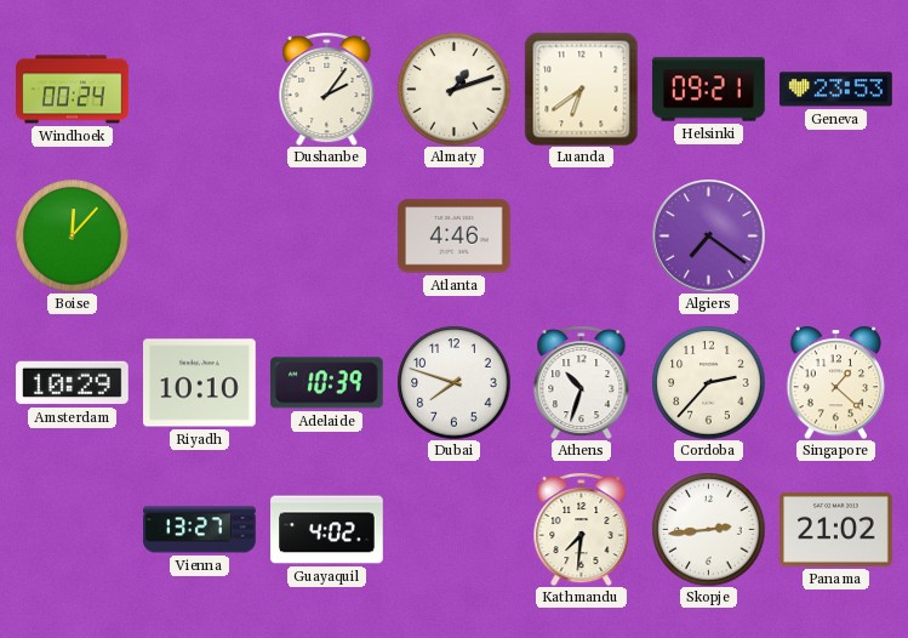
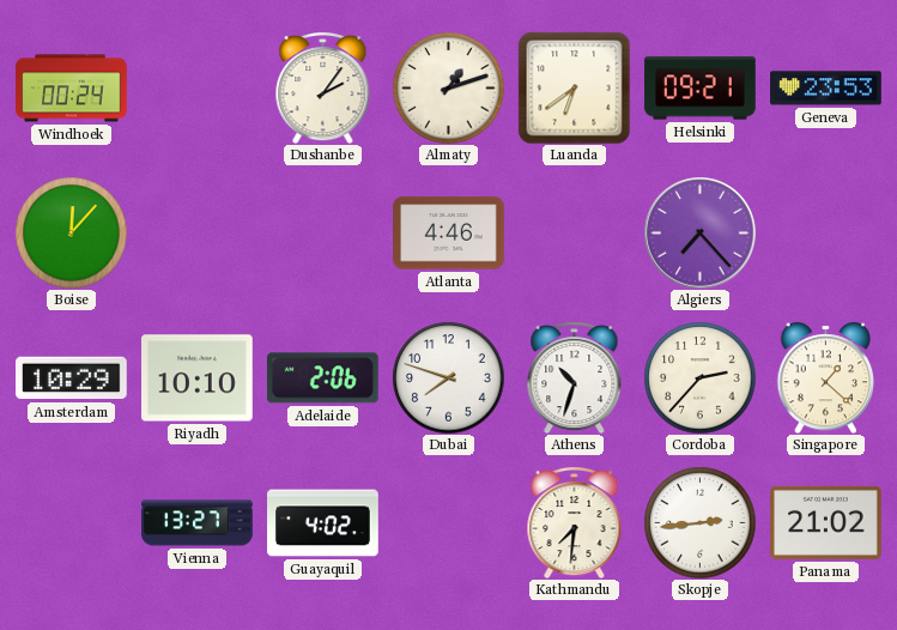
Algiers: 7:21 -> 7:23
Adelaide: 10:39 -> 2:06
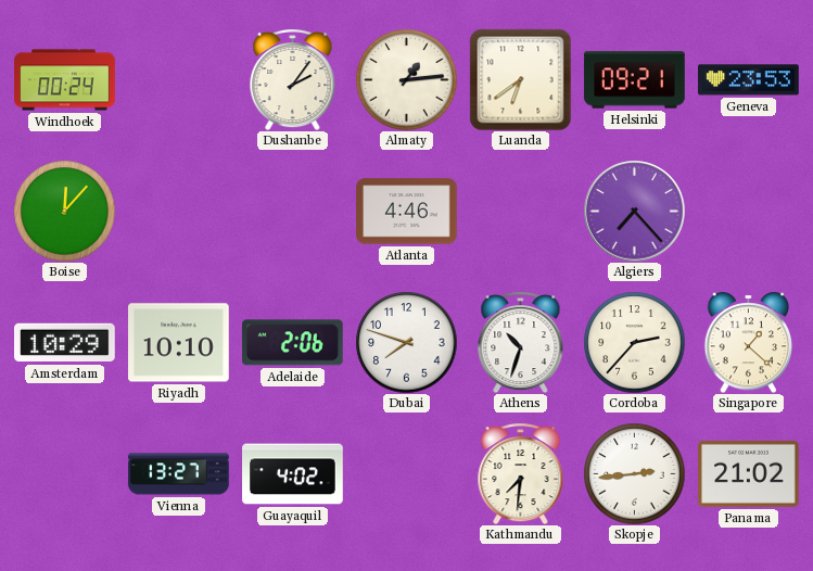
Almaty: 1:12 -> 1:14
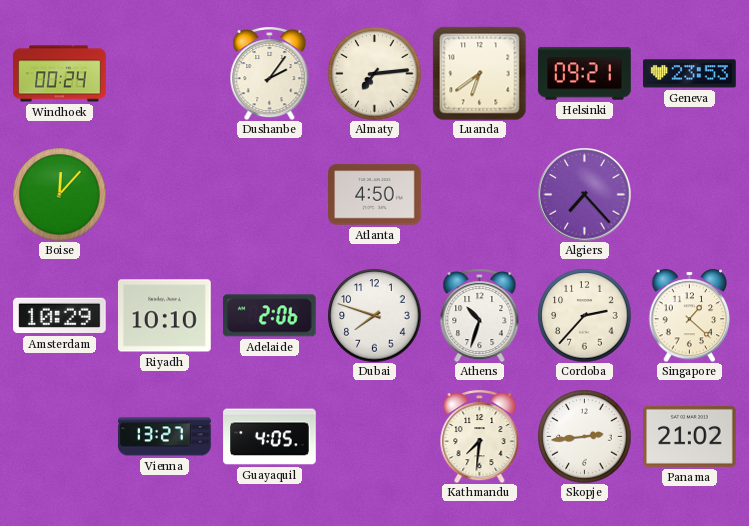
Almaty: 1:14 -> 7:14
Atlanta: 4:46 -> 4:50
Guayaquil: 4:02 -> 4:05
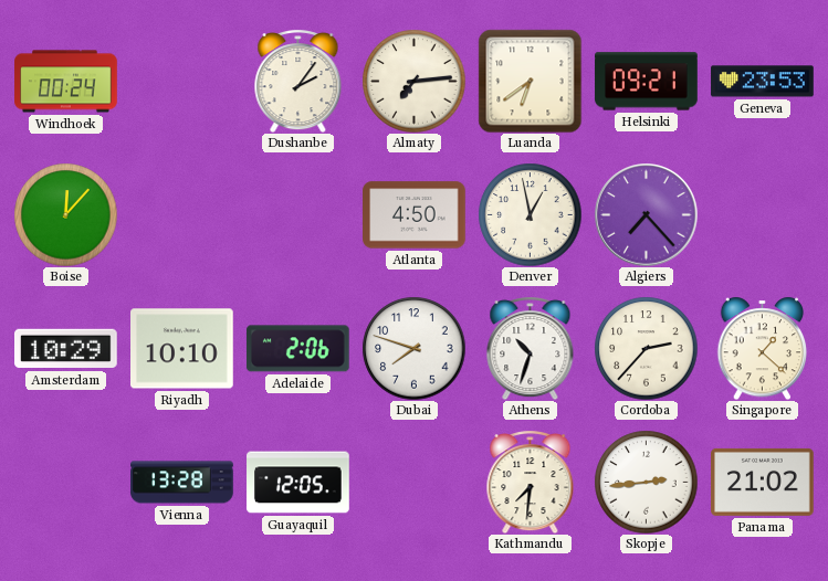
Denver: none -> 12:58
Vienna: 13:27 -> 13:28
Guayaquil: 4:05 -> 12:05
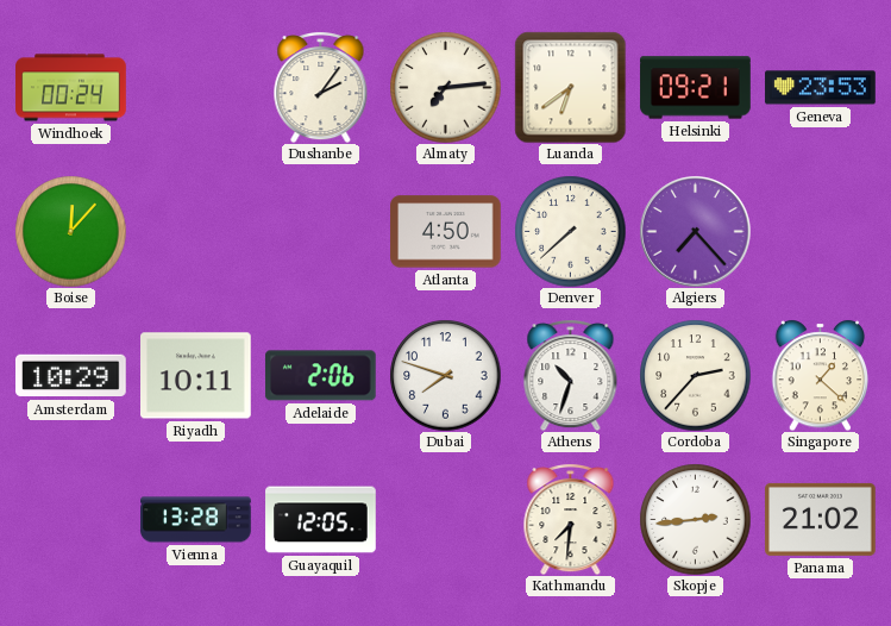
Denver: 12:58 -> 7:38
Riyadh: 10:10 -> 10:11
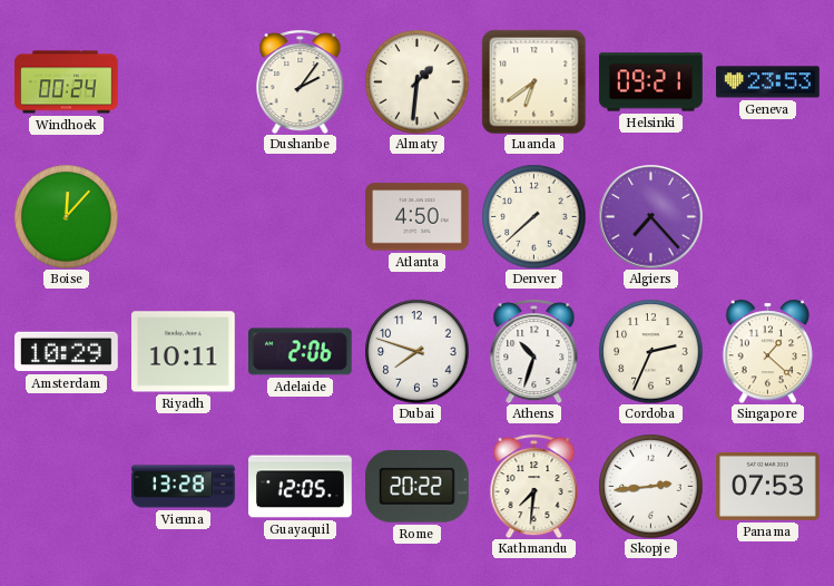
Almaty: 7:14 -> 1:31
Cordoba: 2:37 -> 2:34
Rome: none -> 20:22
Panama: 21:02 -> 07:53
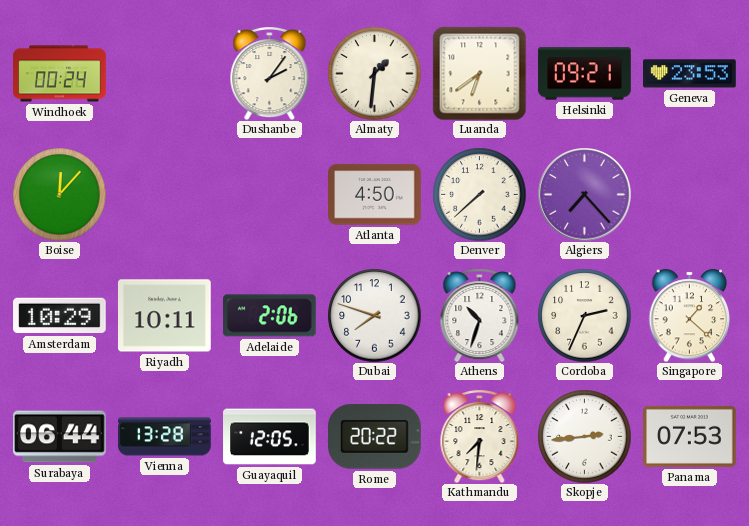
Surabaya: none -> 06:44
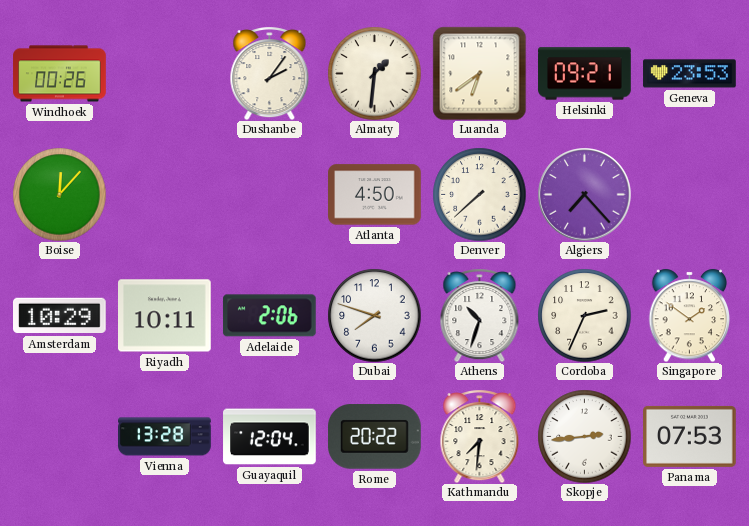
Windhoek: 00:24 -> 00:26
Singapore: 1:22 -> 1:51
Surabaya: 06:44 -> none
Guayaquil: 12:05 -> 12:04
